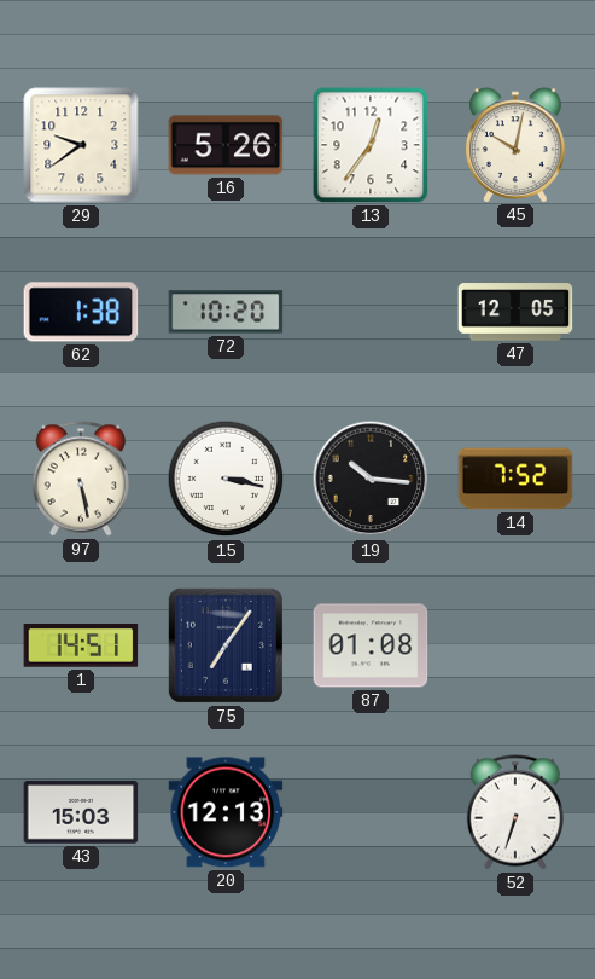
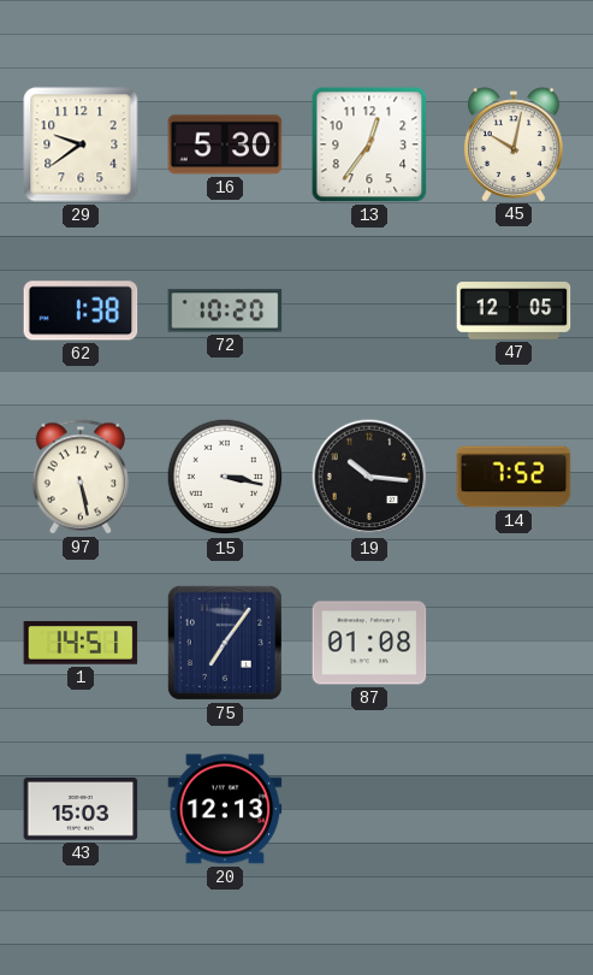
16: 5:26 -> 5:30
52: 6:33 -> none
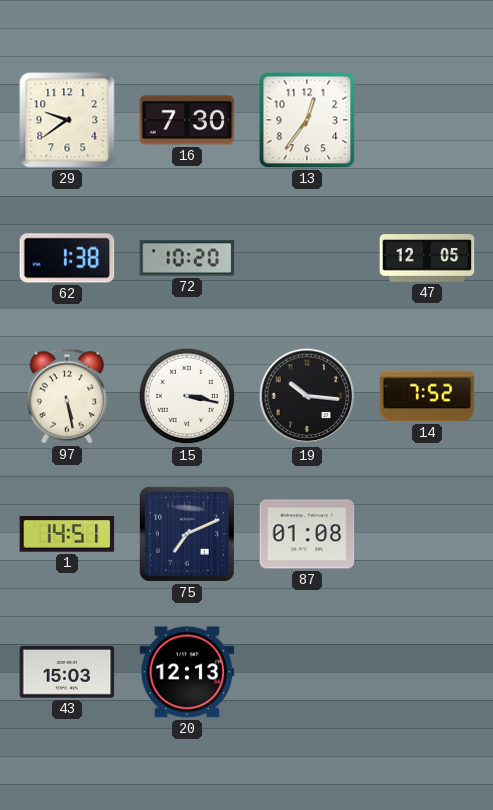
16: 5:30 -> 7:30
45: 10:02 -> none
75: 7:06 -> 7:11
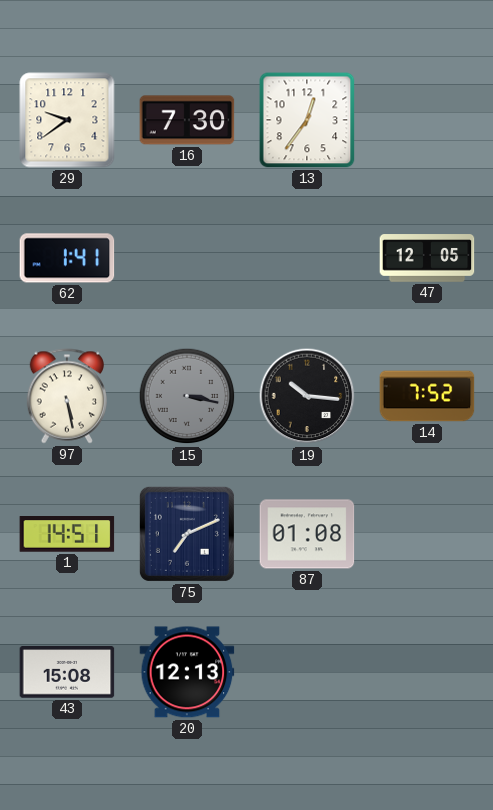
62: 1:38 -> 1:41
72: 10:20 -> none
15 dial: white -> grey
43: 15:03 -> 15:08
